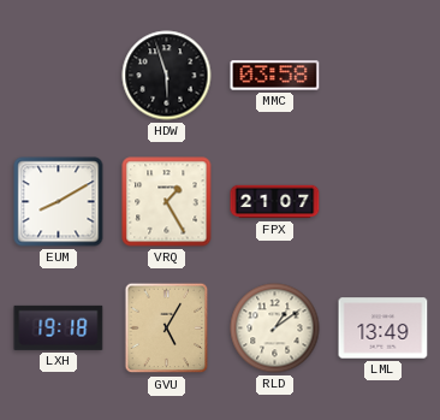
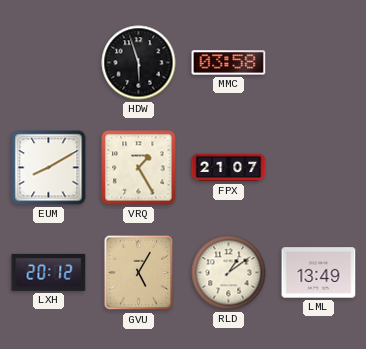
LXH: 19:18 -> 20:12
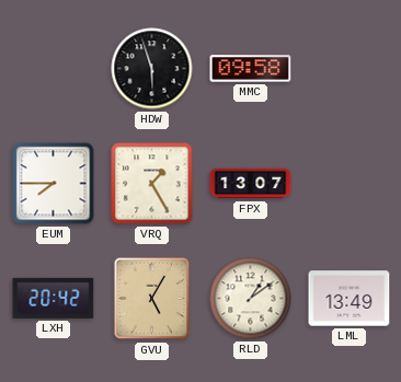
MMC: 03:58 -> 09:58
EUM: 8:10 -> 7:45
FPX: 21:07 -> 13:07
LXH: 20:12 -> 20:42
